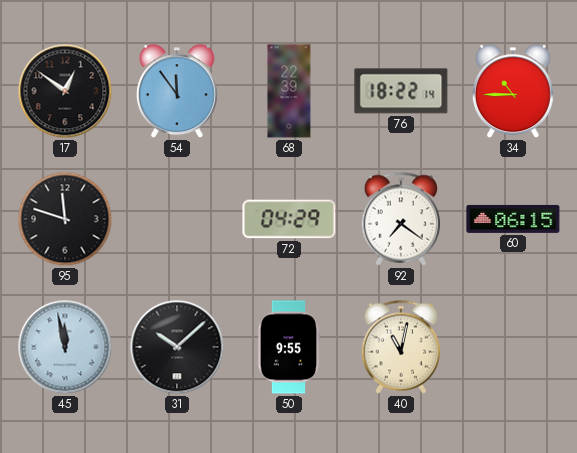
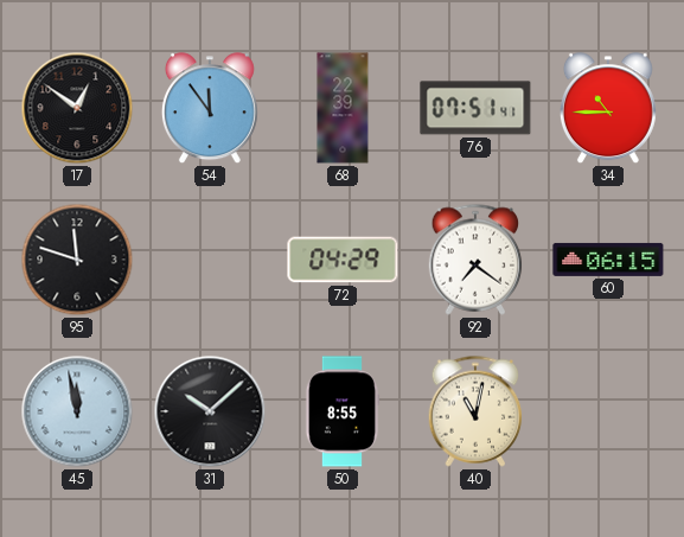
76: 18:22 -> 07:51
50: 9:55 -> 8:55
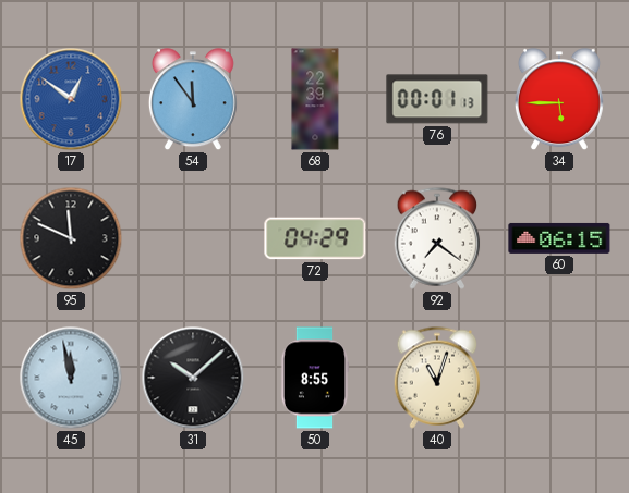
17 dial: black -> blue
76: 07:51 -> 00:01
34: 10:45 -> 5:45
95: 11:48 -> 11:49
40: 11:02 -> 11:03
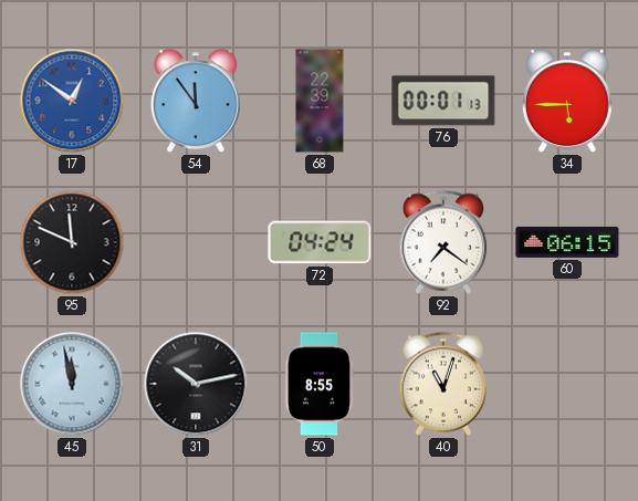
72: 04:29 -> 04:24
31: 10:08 -> 10:13
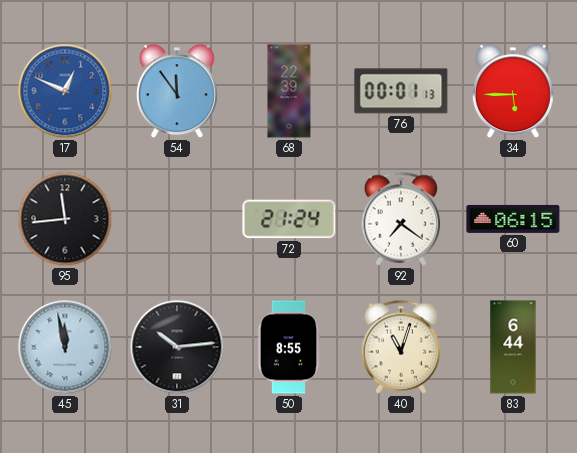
17: 12:51 -> 12:49
95: 11:49 -> 11:44
72: 04:24 -> 21:24
31: 10:13 -> 10:14
83: none -> 6:44
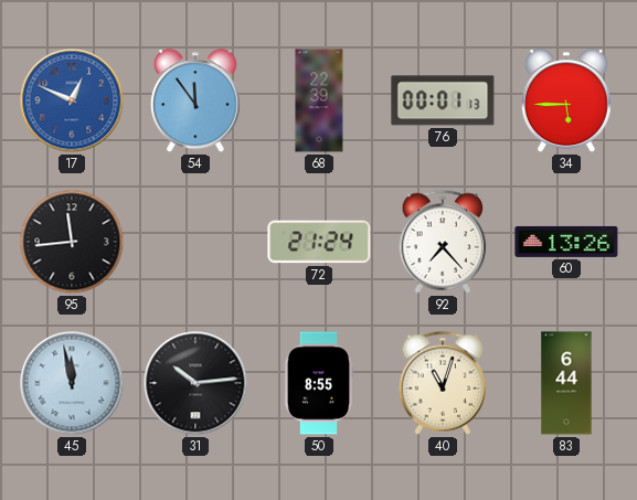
92: 7:21 -> 7:23
60: 06:15 -> 13:26
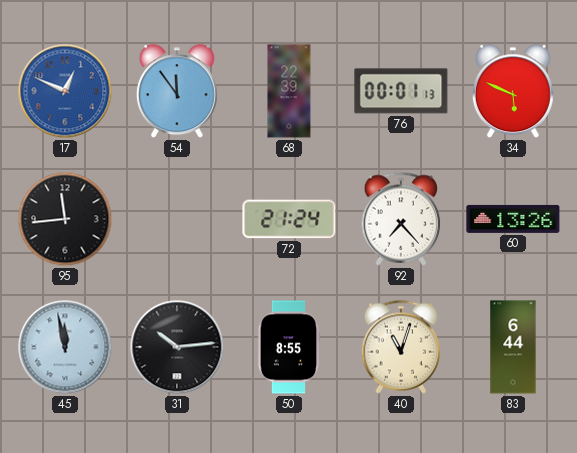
34: 5:45 -> 5:49
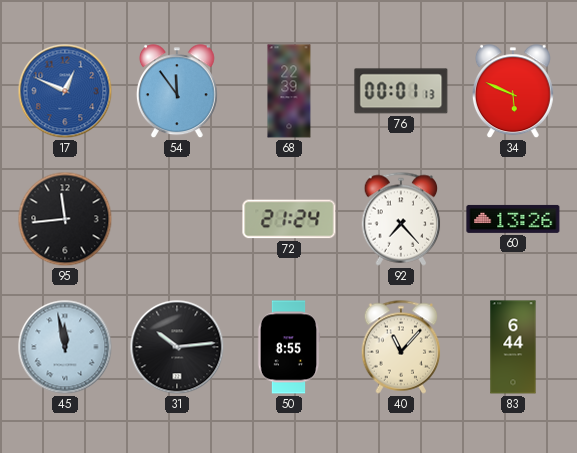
40: 11:03 -> 11:07
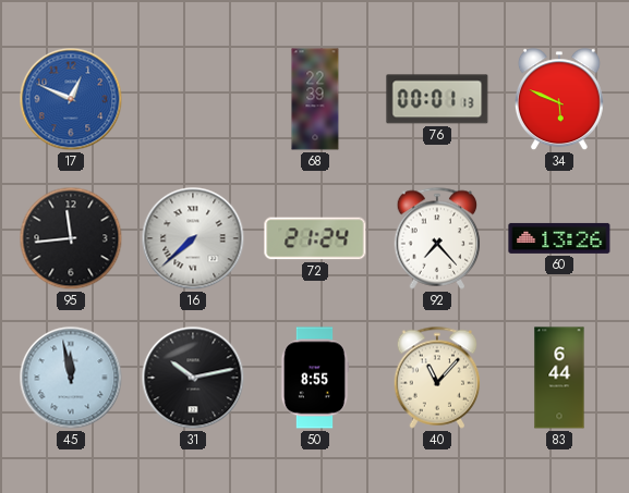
54: 11:54 -> none
16: none -> 7:38
31: 10:14 -> 10:13
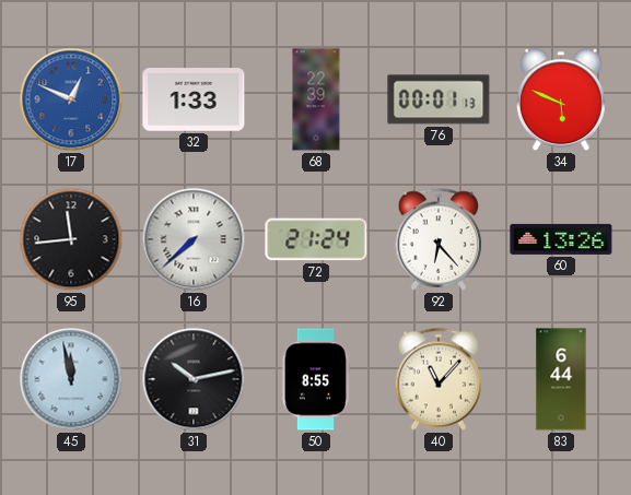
32: none -> 1:33
92: 7:23 -> 6:23
